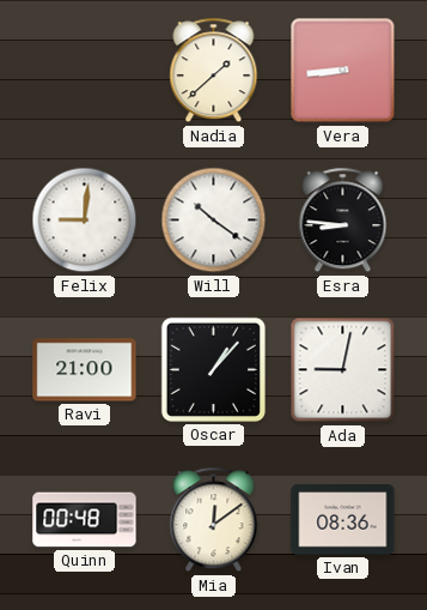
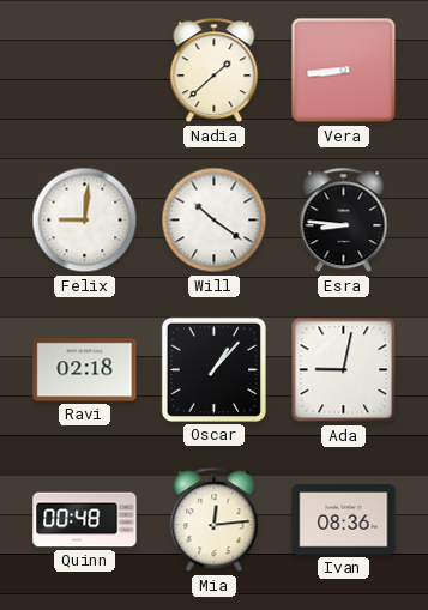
Ravi: 21:00 -> 02:18
Mia: 12:09 -> 12:14
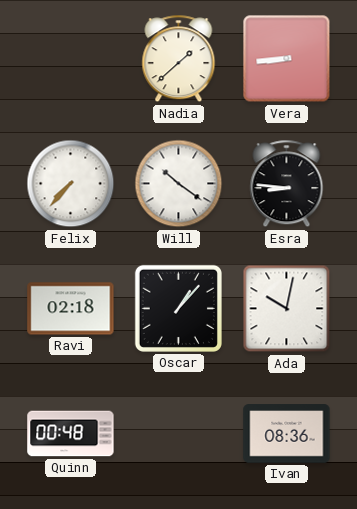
Felix: 9:01 -> 7:37
Ada: 9:02 -> 10:02
Mia: 12:14 -> none
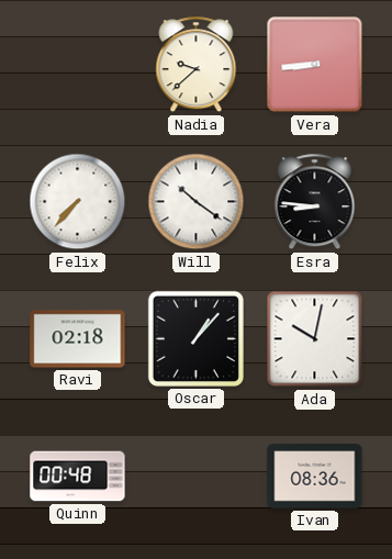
Nadia: 1:38 -> 9:38
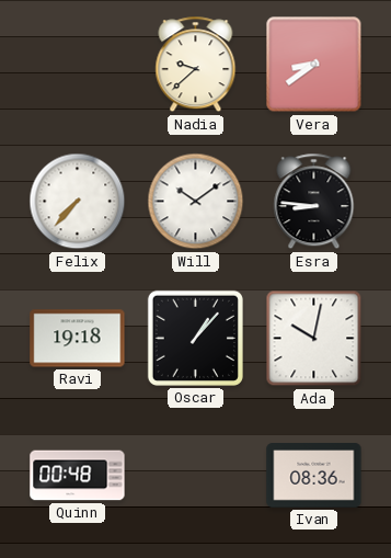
Vera: 8:44 -> 8:39
Will: 10:21 -> 10:09
Ravi: 02:18 -> 19:18
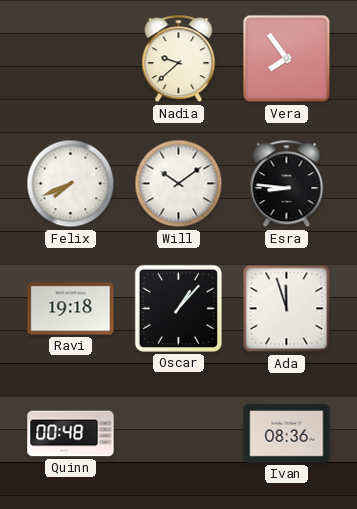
Vera: 8:39 -> 7:54
Felix: 7:37 -> 7:41
Ada: 10:02 -> 11:57
